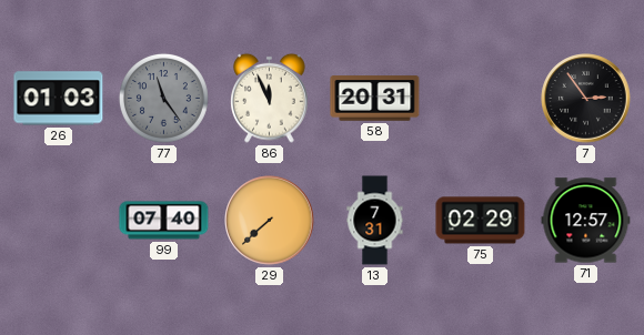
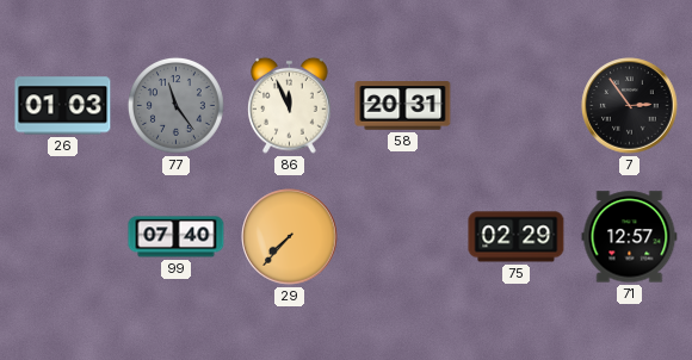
29: 7:38 -> 7:37
13: 7:31 -> none
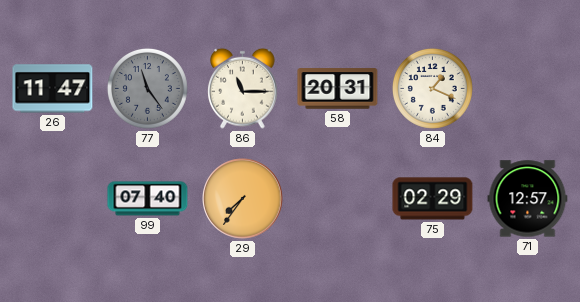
26: 01:03 -> 11:47
86: 11:56 -> 11:15
84: none -> 1:19
7: 2:54 -> none
29: 7:37 -> 7:36
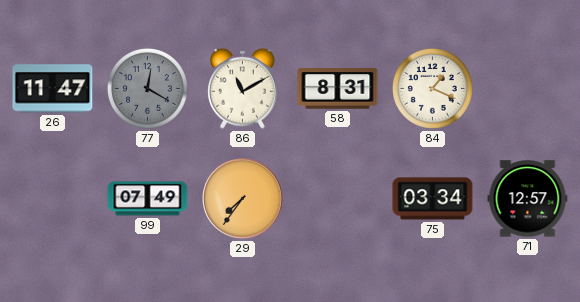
77: 11:24 -> 12:20
86: 11:15 -> 11:10
58: 20:31 -> 8:31
99: 07:40 -> 07:49
75: 02:29 -> 03:34
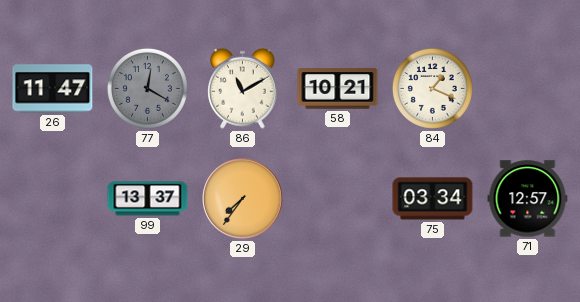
58: 8:31 -> 10:21
99: 07:49 -> 13:37
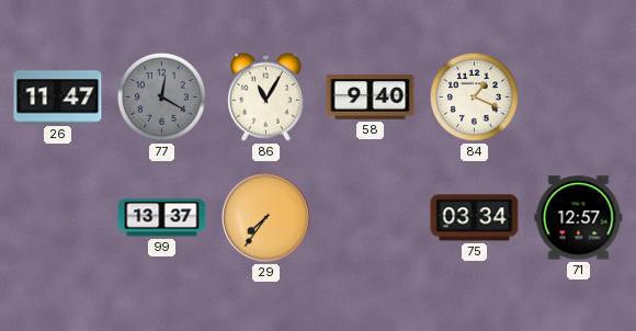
86: 11:10 -> 11:05
58: 10:21 -> 9:40
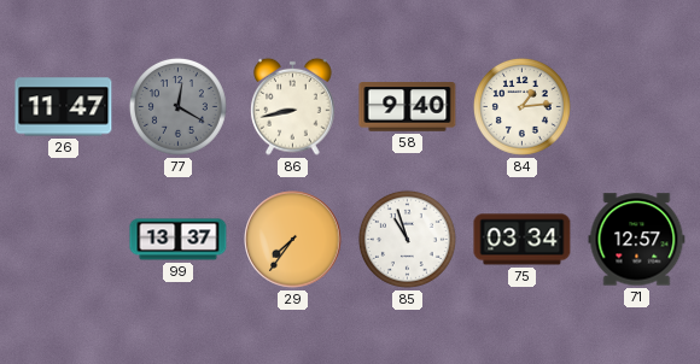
86: 11:05 -> 8:43
84: 1:19 -> 1:14
85: none -> 10:57
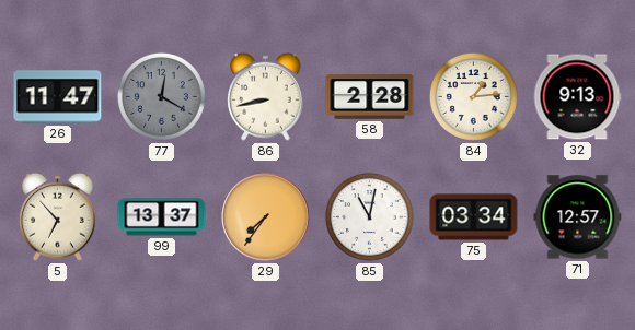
58: 9:40 -> 2:28
32: none -> 9:13
5: none -> 6:53
85: 10:57 -> 11:02
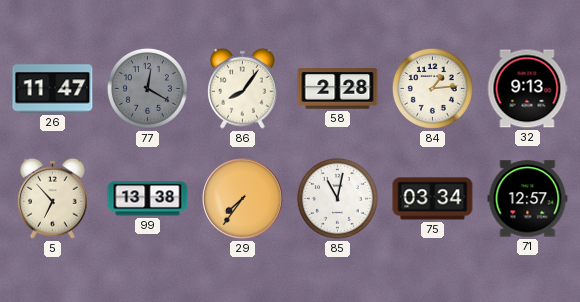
86: 8:43 -> 8:06
99: 13:37 -> 13:38
